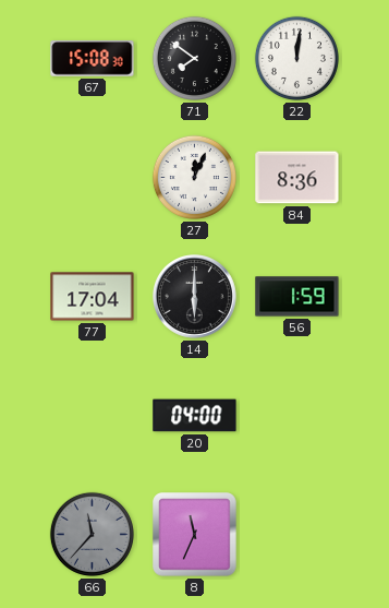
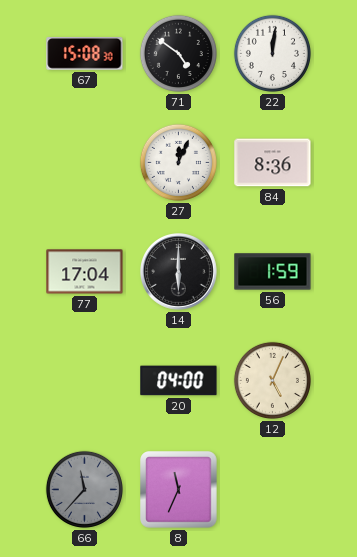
71: 7:51 -> 4:51
12: none -> 5:04
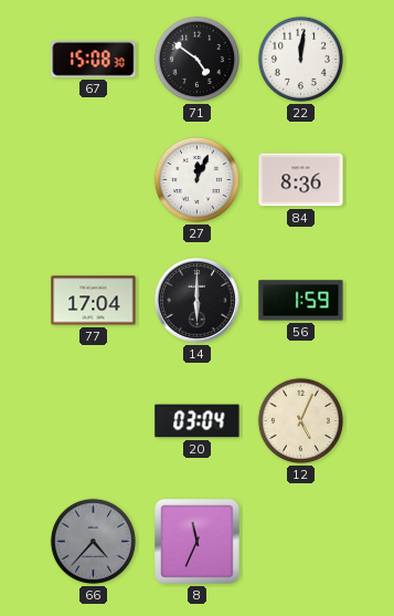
20: 04:00 -> 03:04
66: 11:37 -> 4:37
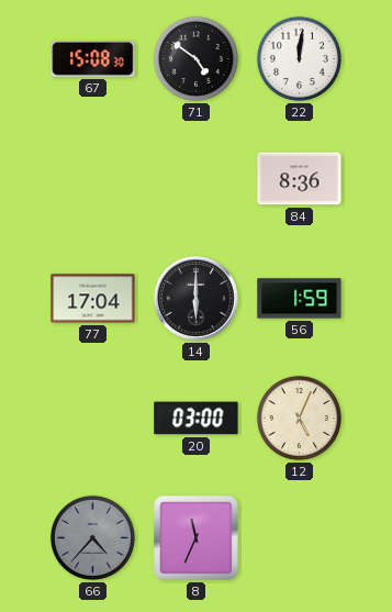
27: 12:04 -> none
20: 03:04 -> 03:00
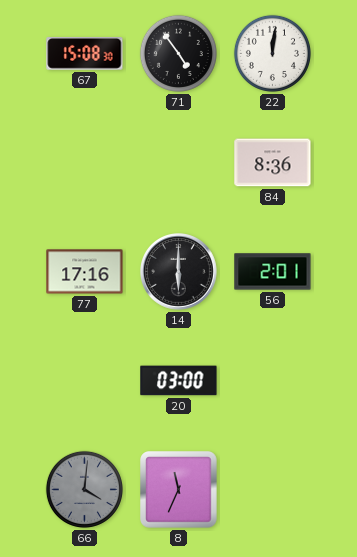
71: 4:51 -> 4:54
77: 17:04 -> 17:16
56: 1:59 -> 2:01
12: 5:04 -> none
66: 4:37 -> 4:01
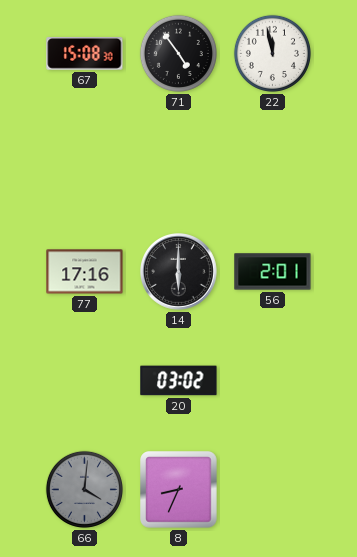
22: 12:01 -> 11:58
84: 8:36 -> none
20: 03:00 -> 03:02
8: 11:34 -> 8:34
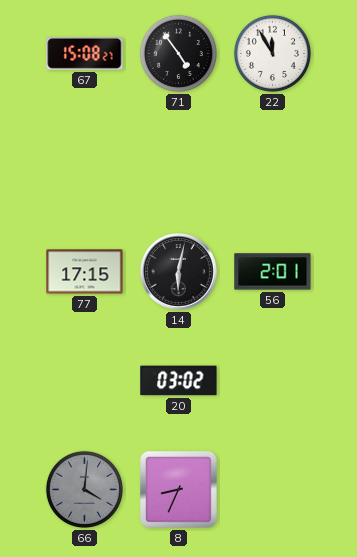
67: 15:08:30 -> 15:08:27
22: 11:58 -> 11:55
77: 17:16 -> 17:15
14: 6:00 -> 6:02
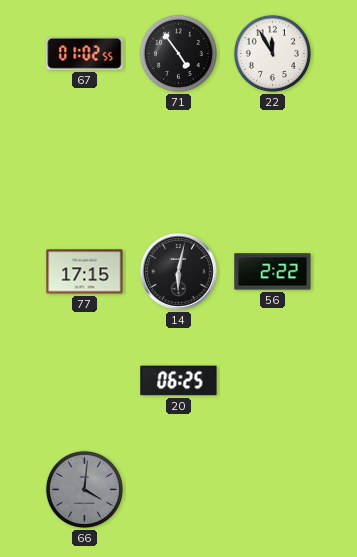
67: 15:08 -> 01:02
56: 2:01 -> 2:22
20: 03:02 -> 06:25
8: 8:34 -> none
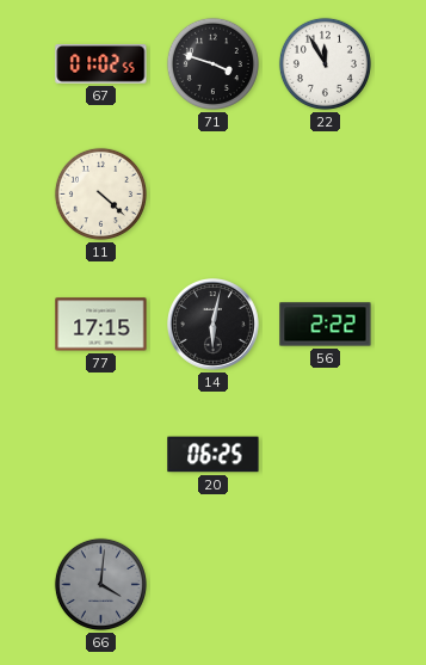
71: 4:54 -> 3:48
11: none -> 4:22
